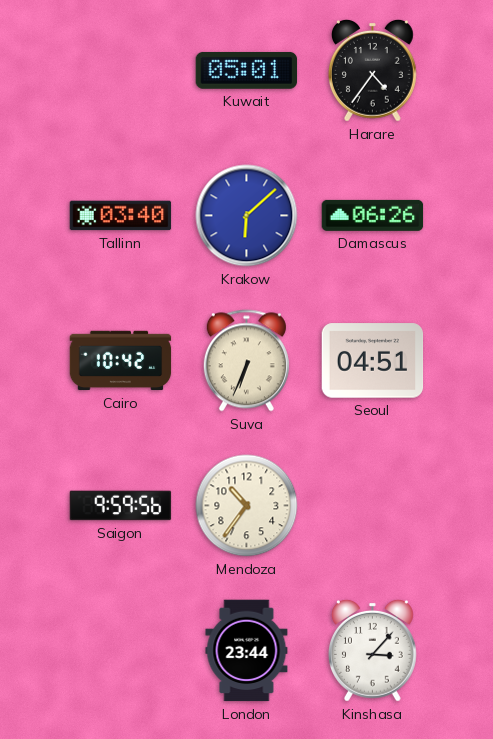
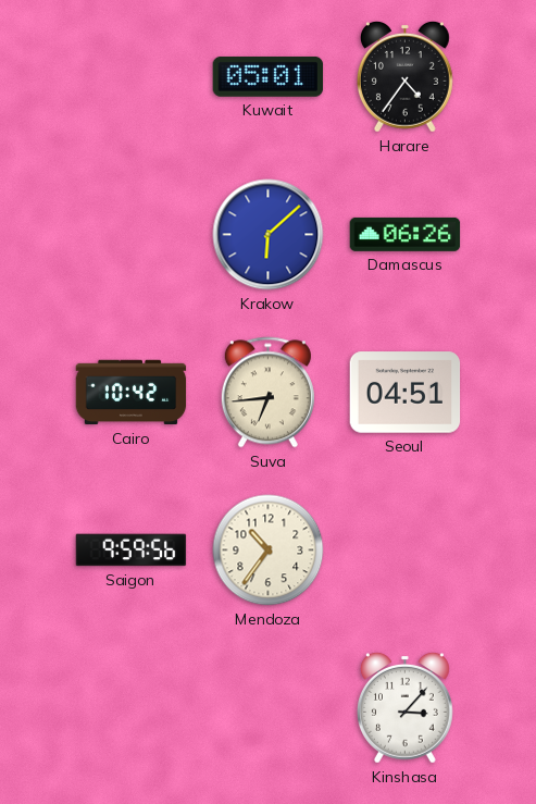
Tallinn: 03:40 -> none
Suva: 6:34 -> 6:44
London: 23:44 -> none
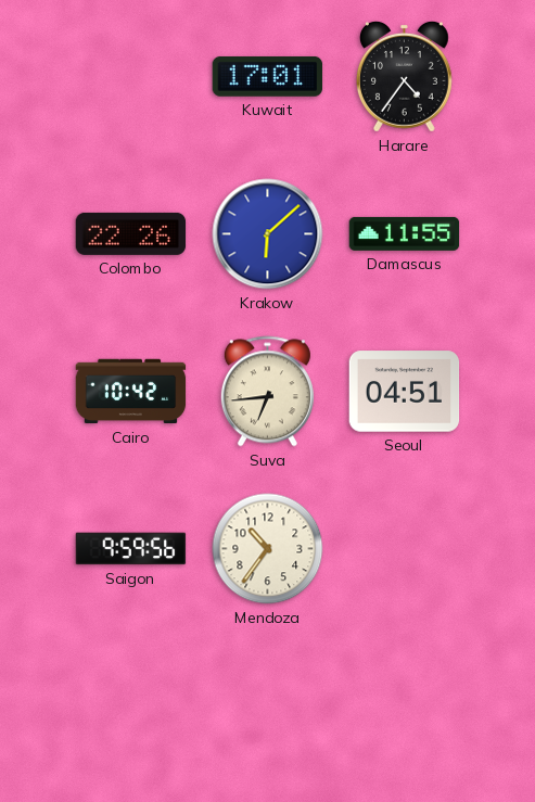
Kuwait: 05:01 -> 17:01
Colombo: none -> 22:26
Damascus: 06:26 -> 11:55
Kinshasa: 3:07 -> none
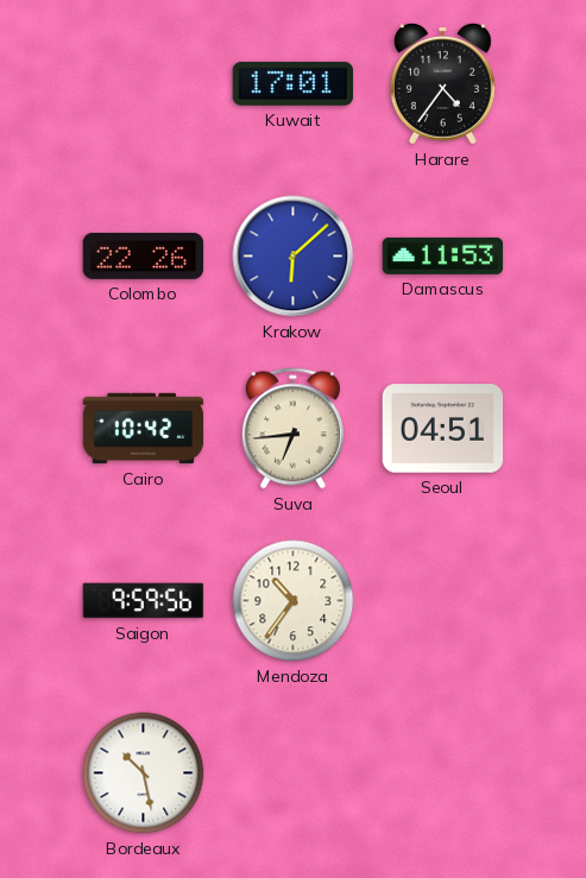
Damascus: 11:55 -> 11:53
Bordeaux: none -> 10:28
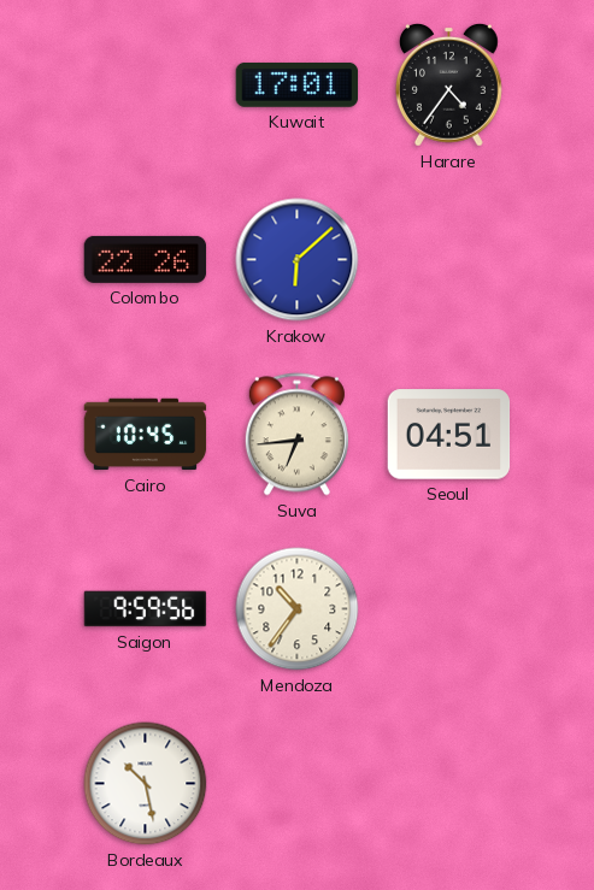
Damascus: 11:53 -> none
Cairo: 10:42 -> 10:45
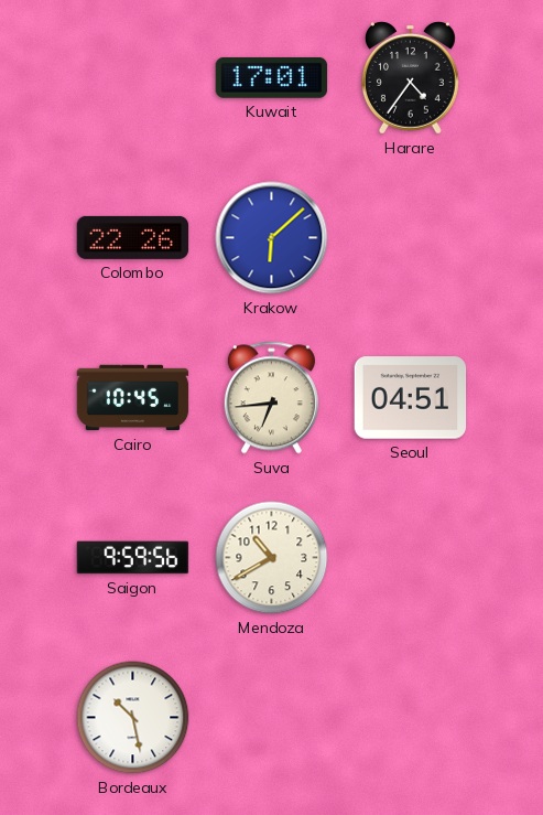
Mendoza: 10:36 -> 10:40
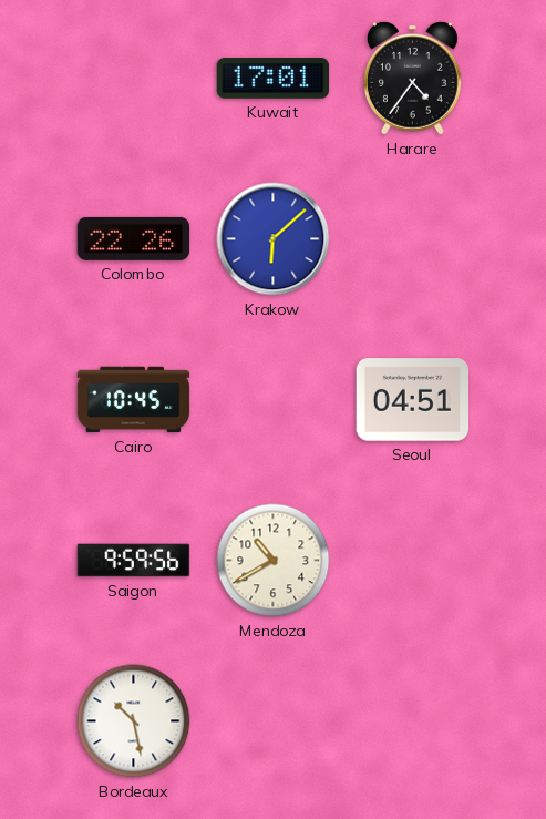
Suva: 6:44 -> none
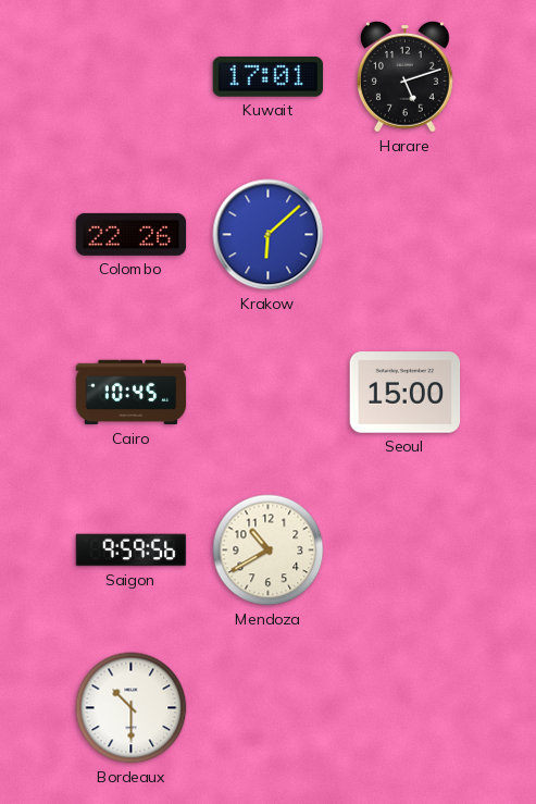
Harare: 4:36 -> 5:12
Seoul: 04:51 -> 15:00
Bordeaux: 10:28 -> 10:30
